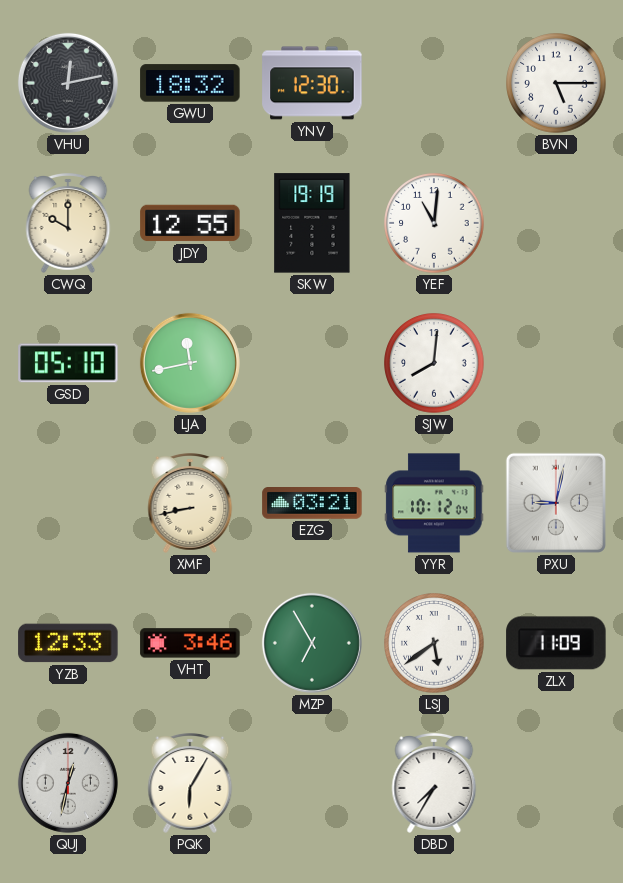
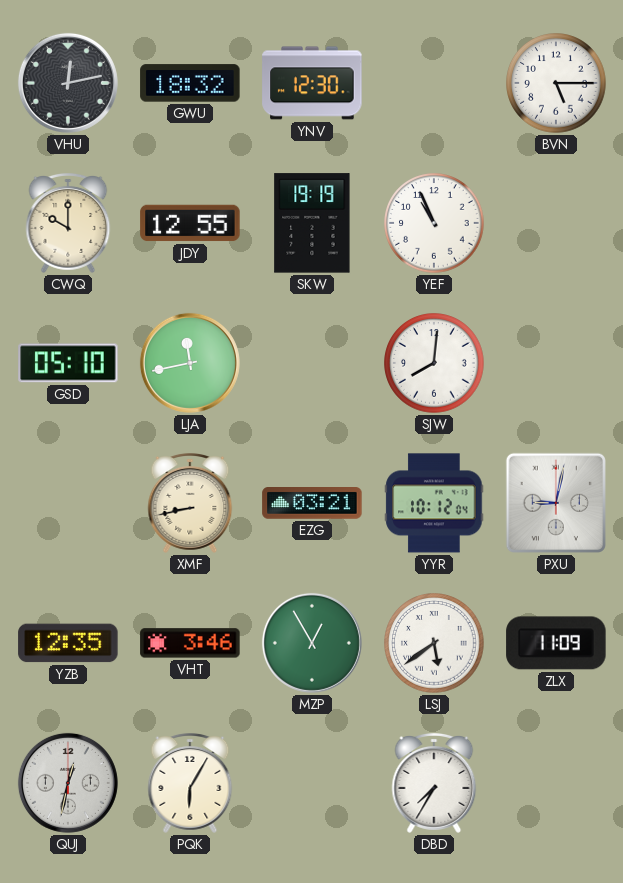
YEF: 11:01 -> 10:56
YZB: 12:33 -> 12:35
MZP: 6:55 -> 12:55
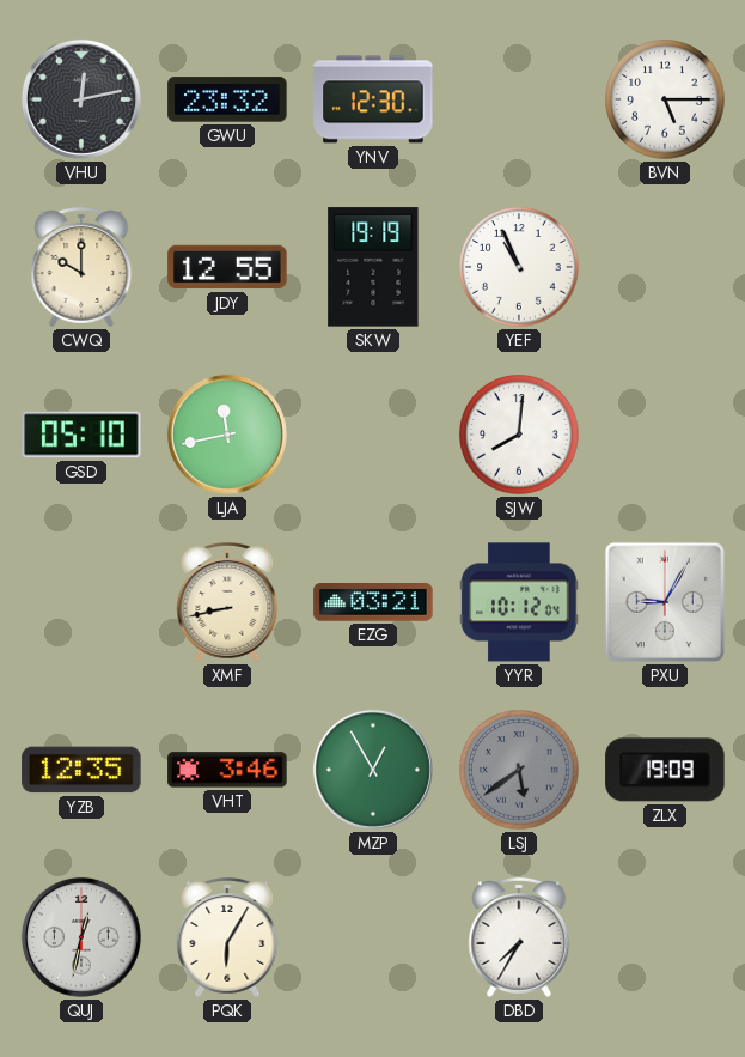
GWU: 18:32 -> 23:32
PXU: 9:02 -> 9:05
LSJ dial: white -> grey
ZLX: 11:09 -> 19:09
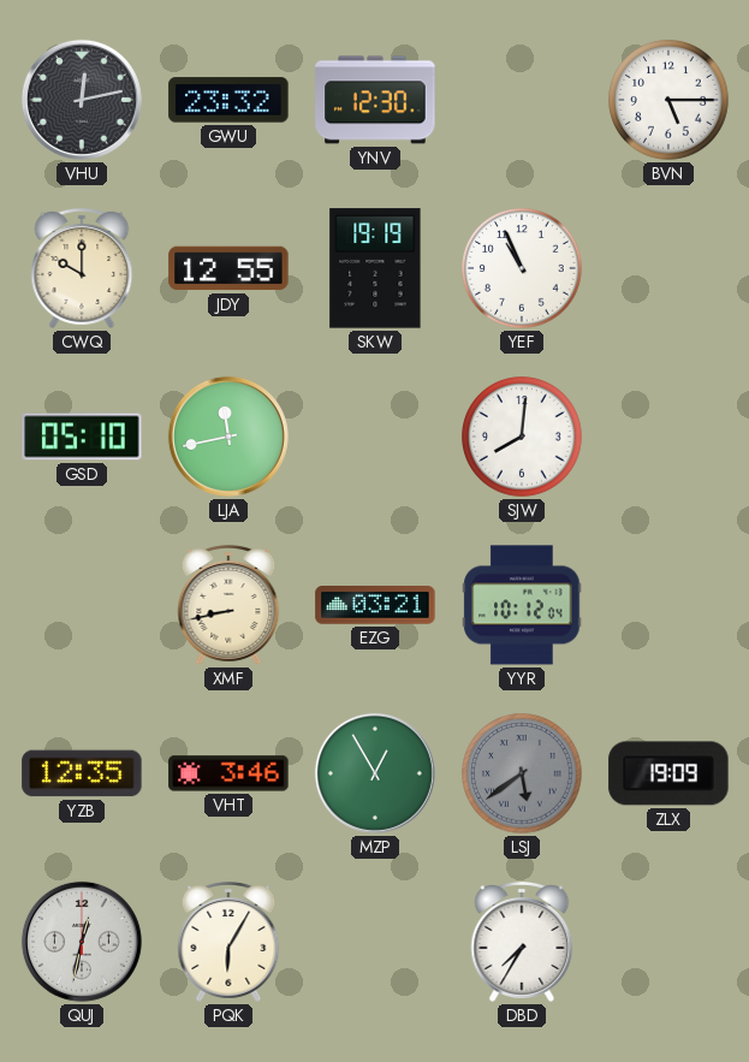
PXU: 9:05 -> none
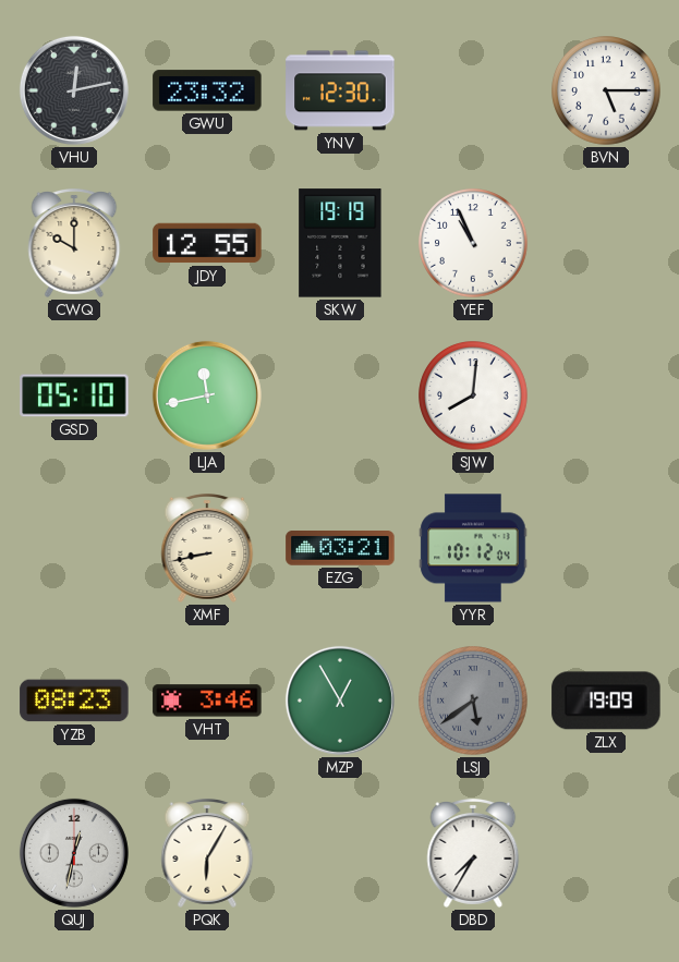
YZB: 12:35 -> 08:23
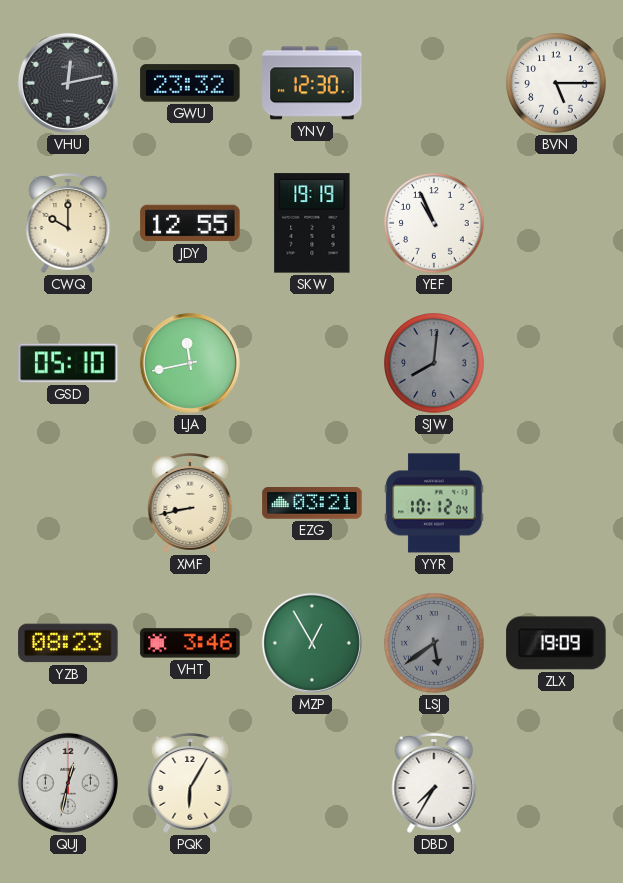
SJW dial: white -> grey
